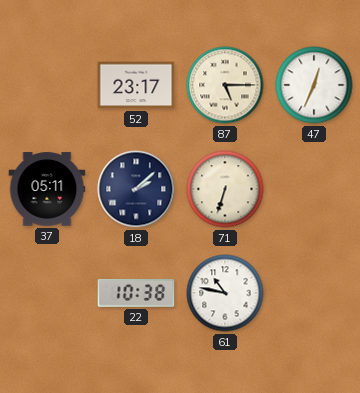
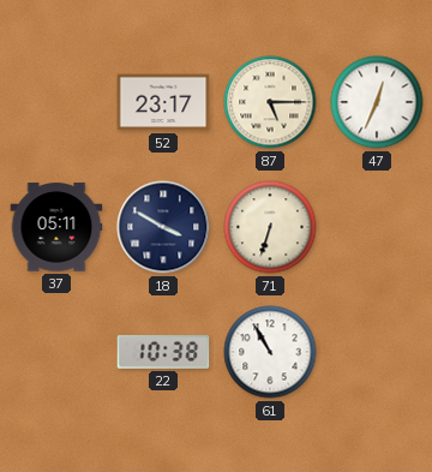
18: 2:08 -> 3:50
61: 10:47 -> 10:55
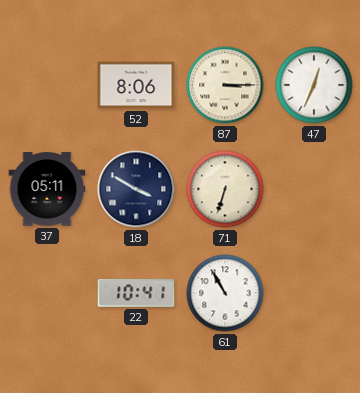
52: 23:17 -> 8:06
87: 5:15 -> 3:15
22: 10:38 -> 10:41
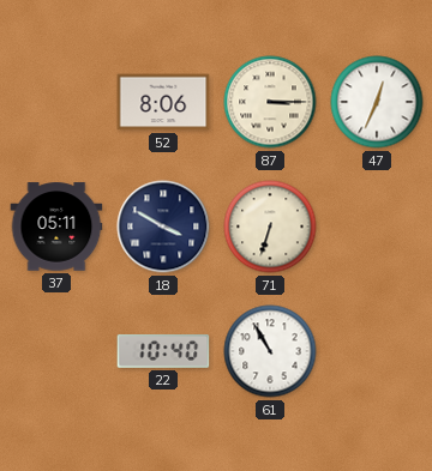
22: 10:41 -> 10:40
